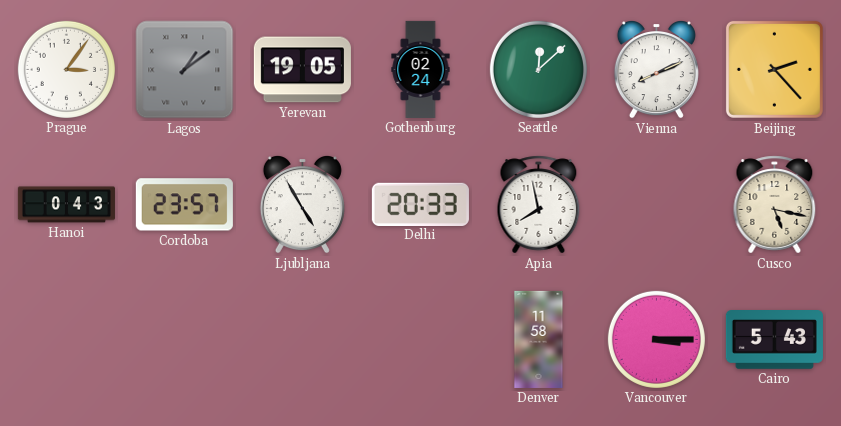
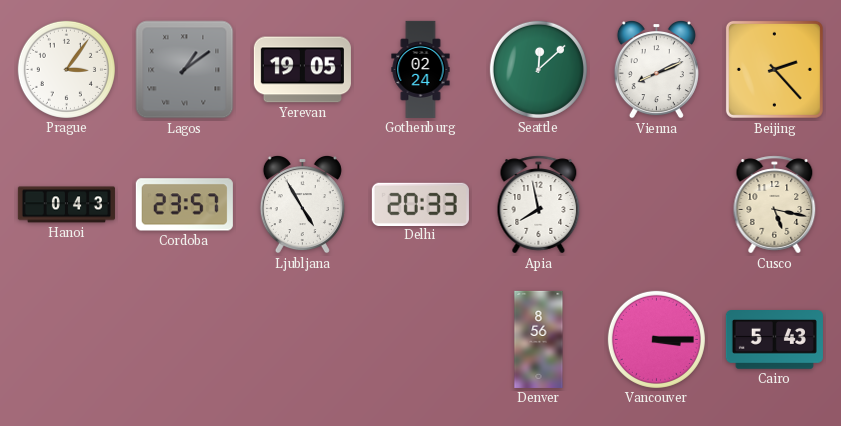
Denver: 11:58 -> 8:56
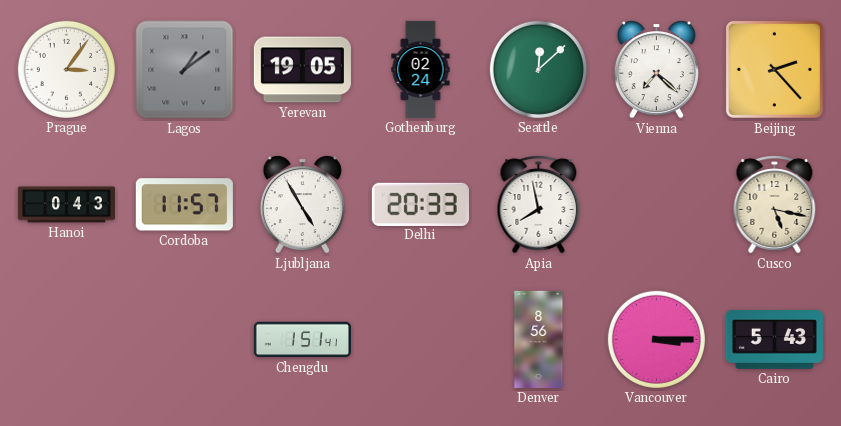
Vienna: 8:11 -> 7:22
Cordoba: 23:57 -> 11:57
Chengdu: none -> 1:51
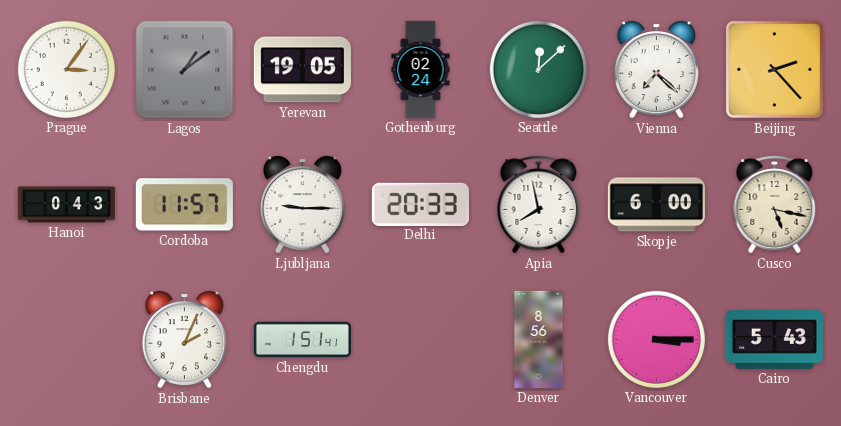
Ljubljana: 4:55 -> 9:15
Skopje: none -> 6:00
Brisbane: none -> 2:04
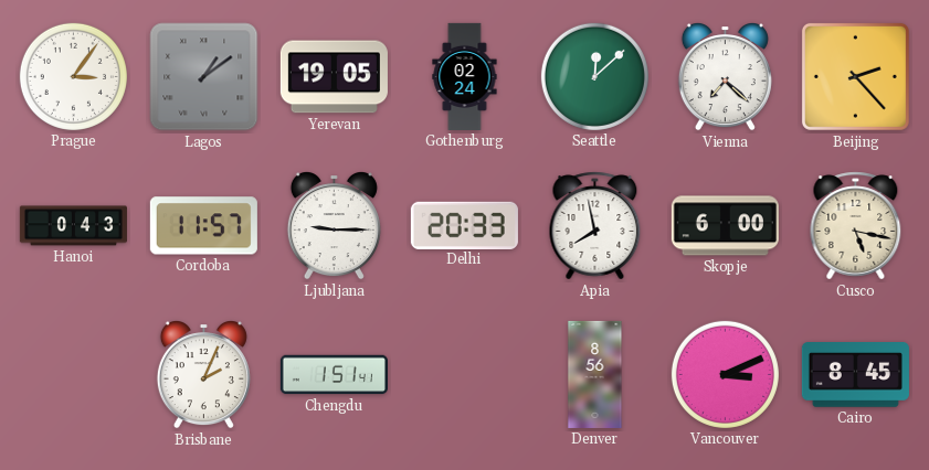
Vancouver: 3:15 -> 3:11
Cairo: 5:43 -> 8:45
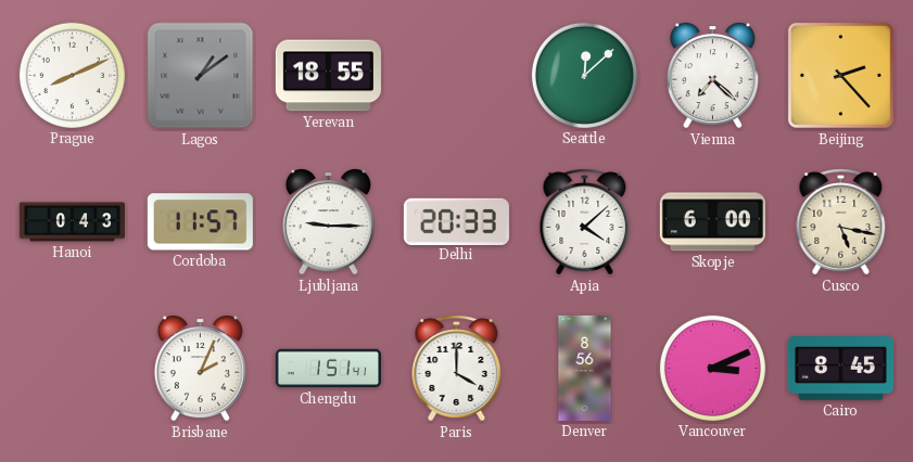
Prague: 3:06 -> 8:11
Yerevan: 19:05 -> 18:55
Gothenburg: 02:24 -> none
Apia: 7:58 -> 4:08
Paris: none -> 4:00
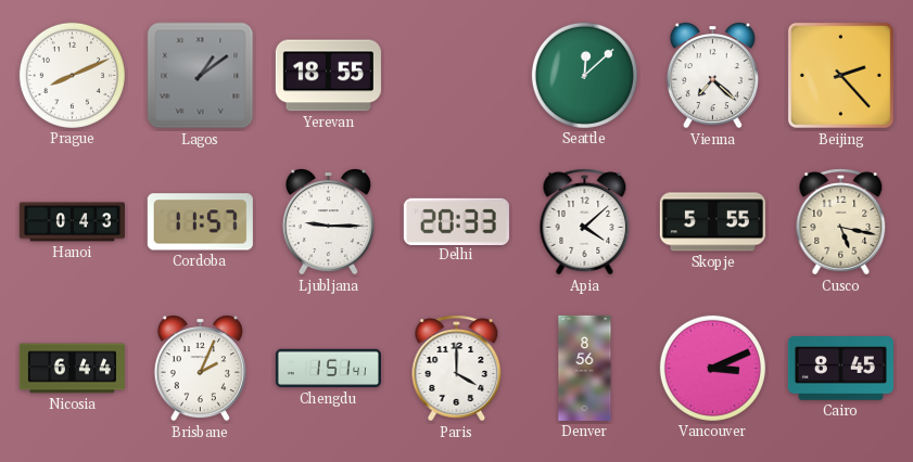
Skopje: 6:00 -> 5:55
Nicosia: none -> 6:44
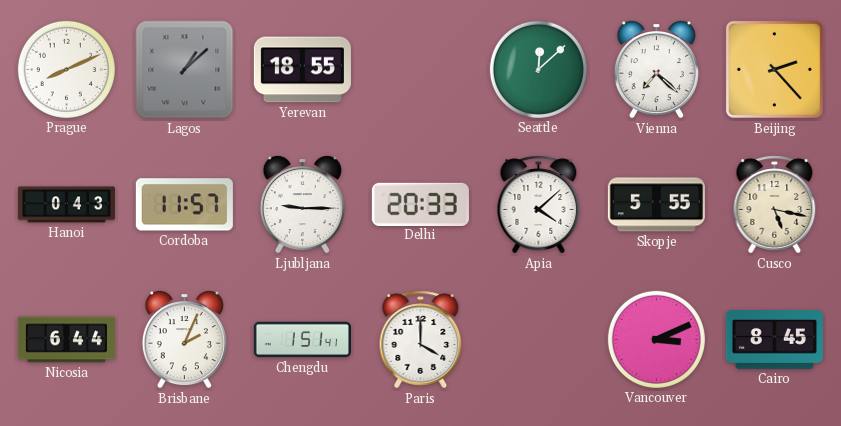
Lagos: 1:09 -> 1:08
Denver: 8:56 -> none
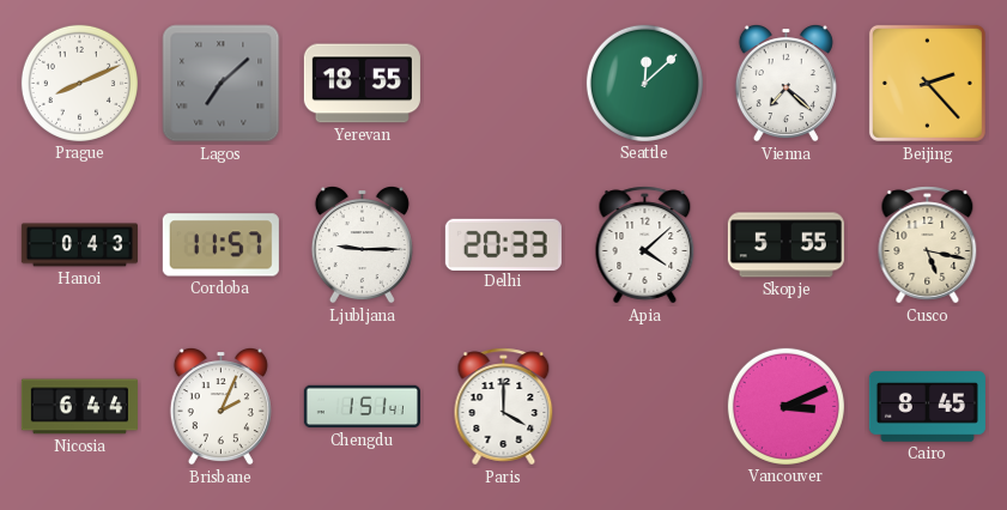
Lagos: 1:08 -> 7:08
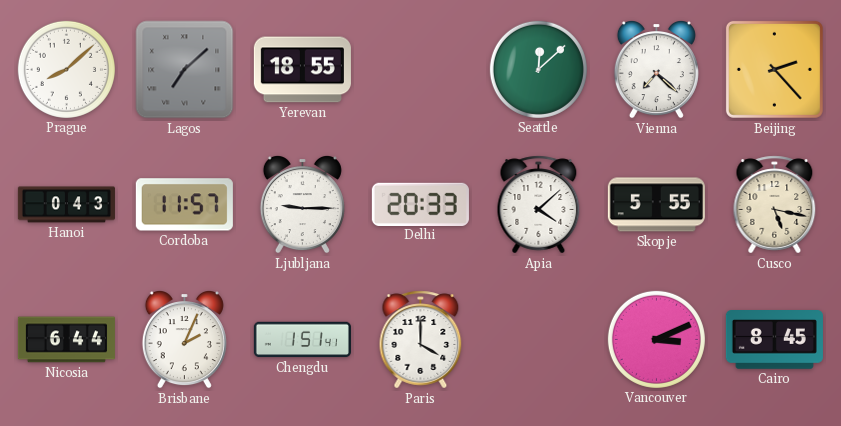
Prague: 8:11 -> 8:08
